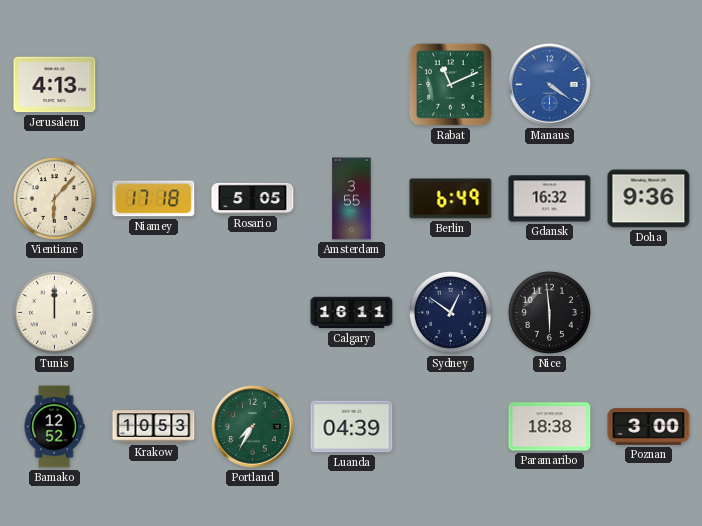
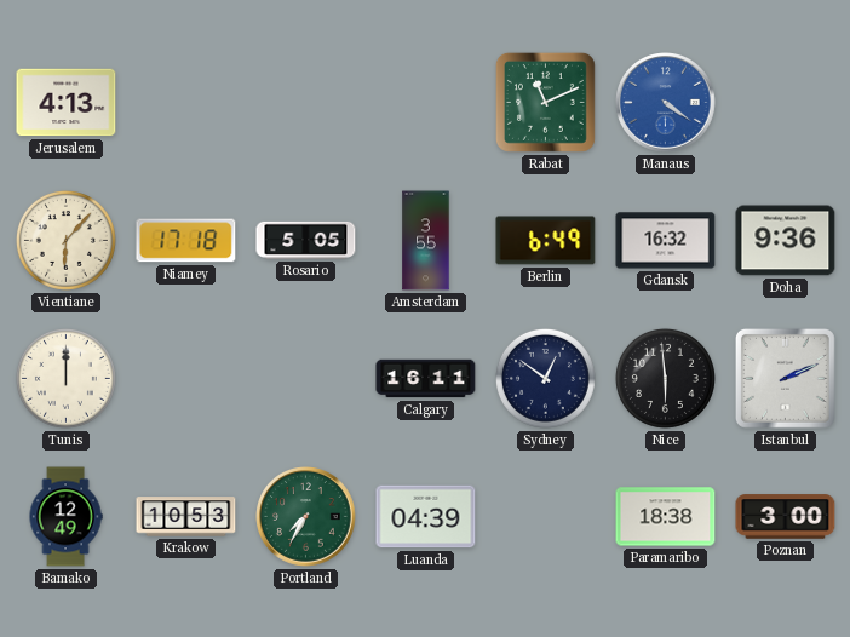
Istanbul: none -> 2:11
Bamako: 12:52 -> 12:49
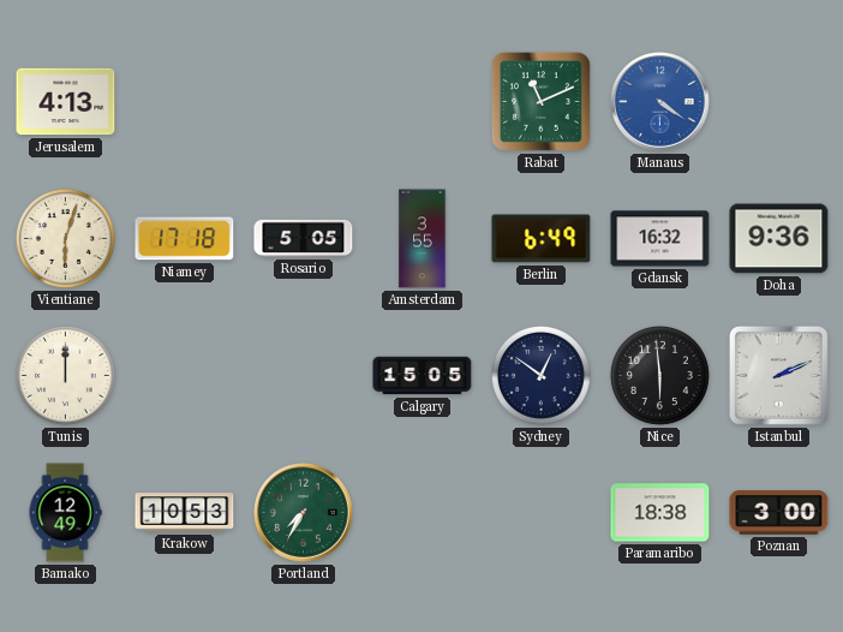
Vientiane: 6:07 -> 6:03
Calgary: 16:11 -> 15:05
Luanda: 04:39 -> none
